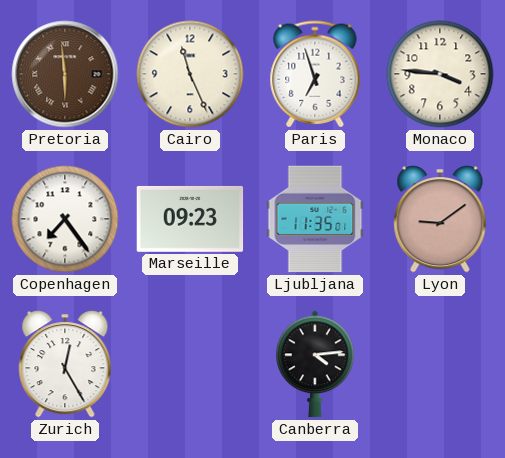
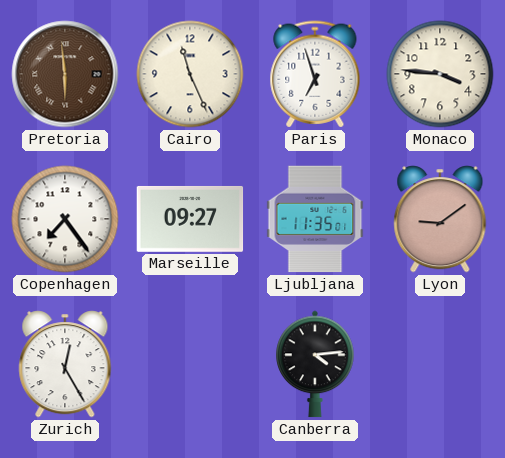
Marseille: 09:23 -> 09:27
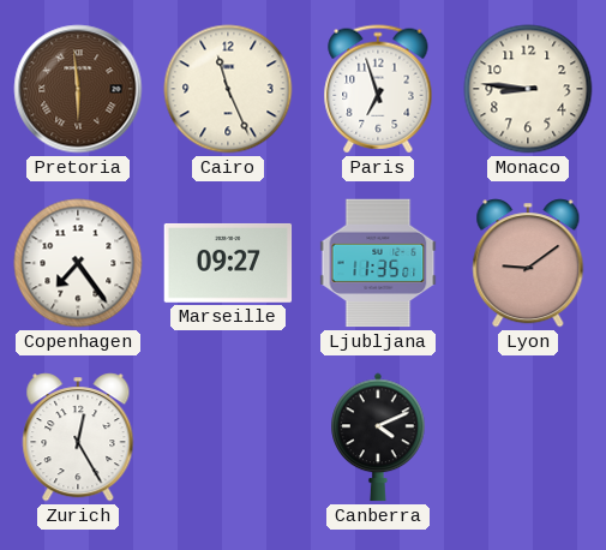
Monaco: 3:46 -> 8:46
Canberra: 4:14 -> 4:11
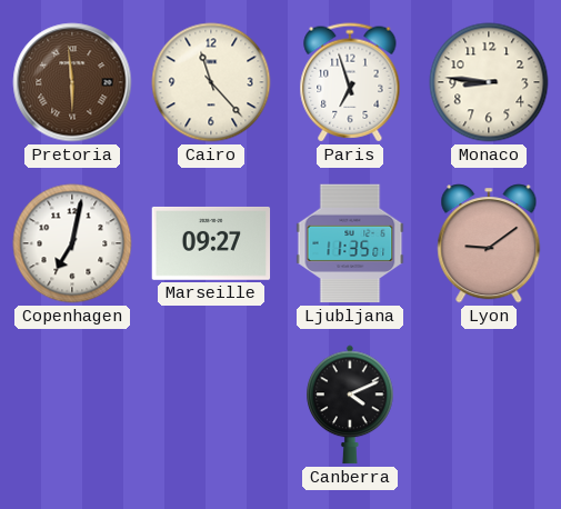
Cairo: 11:26 -> 11:23
Copenhagen: 7:24 -> 7:02
Zurich: 12:25 -> none
